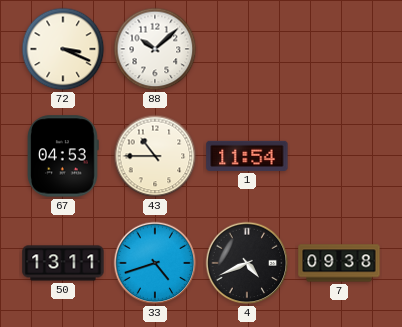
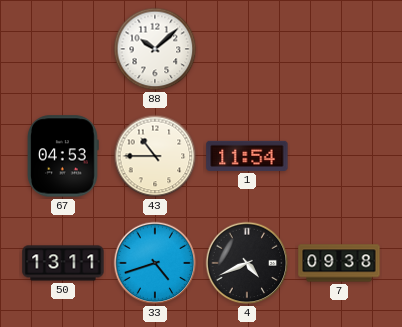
72: 3:19 -> none
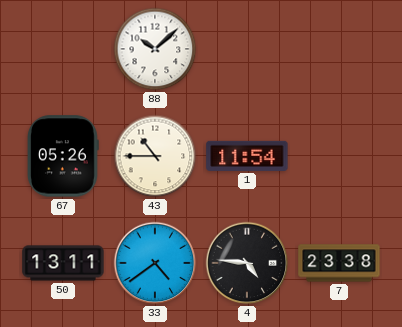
67: 04:53 -> 05:26
33: 4:42 -> 4:39
4: 4:41 -> 4:46
7: 09:38 -> 23:38
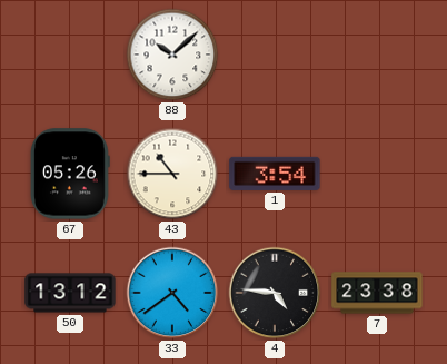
1: 11:54 -> 3:54
50: 13:11 -> 13:12
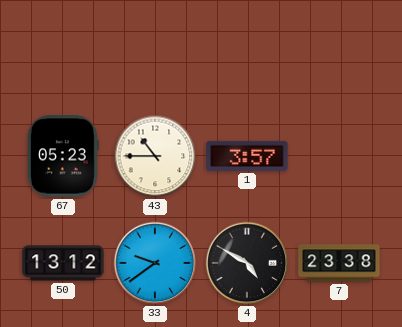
88: 10:08 -> none
67: 05:26 -> 05:23
1: 3:54 -> 3:57
33: 4:39 -> 9:39
4: 4:46 -> 4:50
